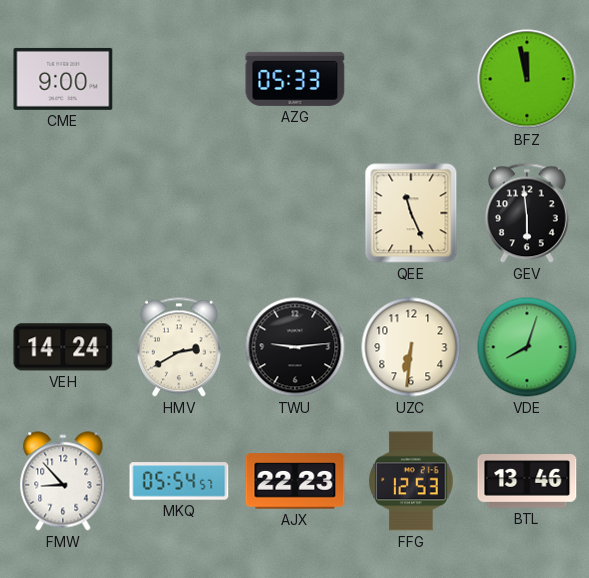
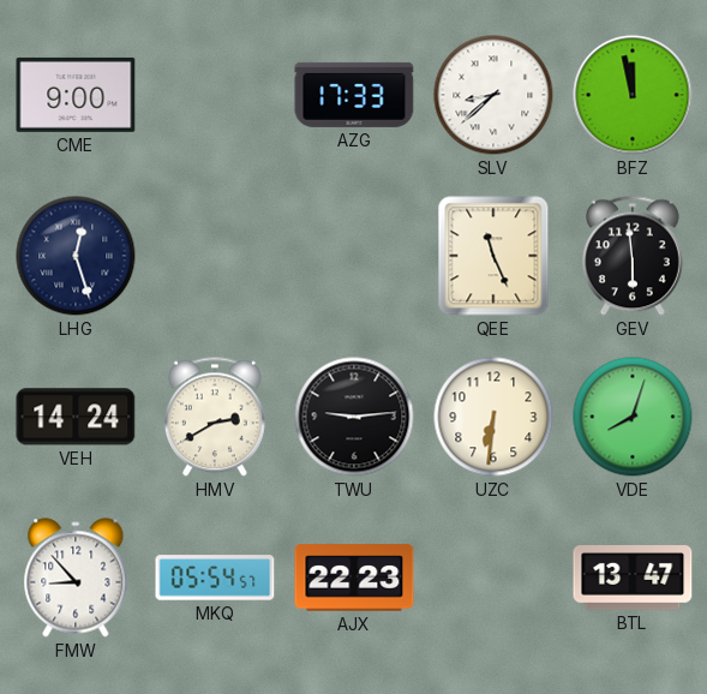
AZG: 05:33 -> 17:33
SLV: none -> 8:38
LHG: none -> 12:27
FFG: 12:53 -> none
BTL: 13:46 -> 13:47
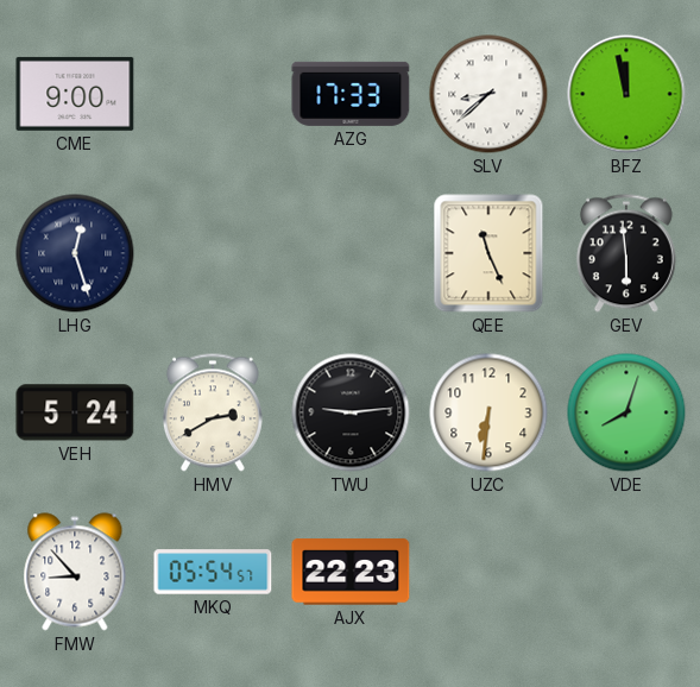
VEH: 14:24 -> 5:24
BTL: 13:47 -> none
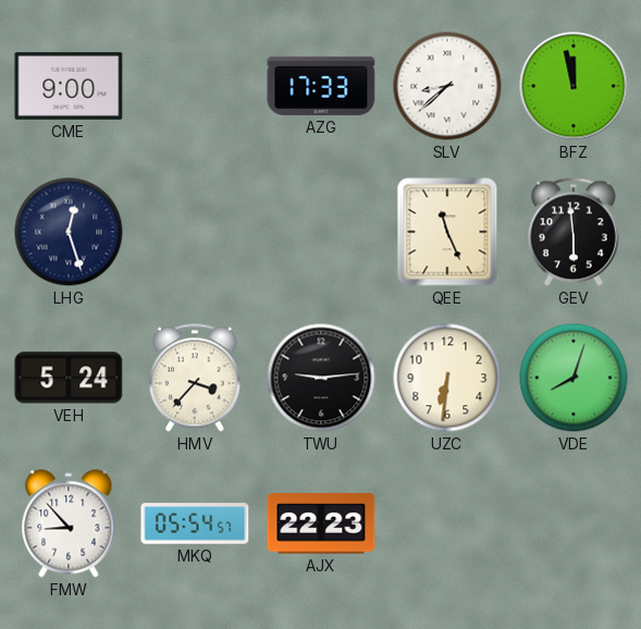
HMV: 2:40 -> 3:37
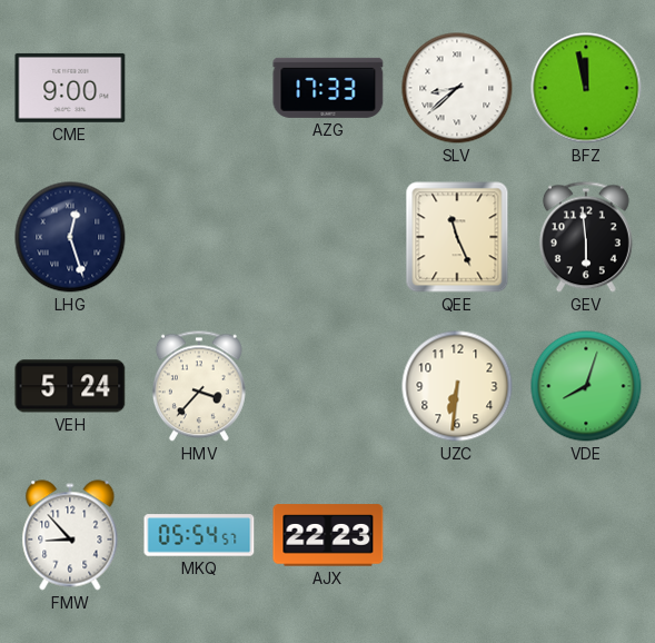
TWU: 9:14 -> none
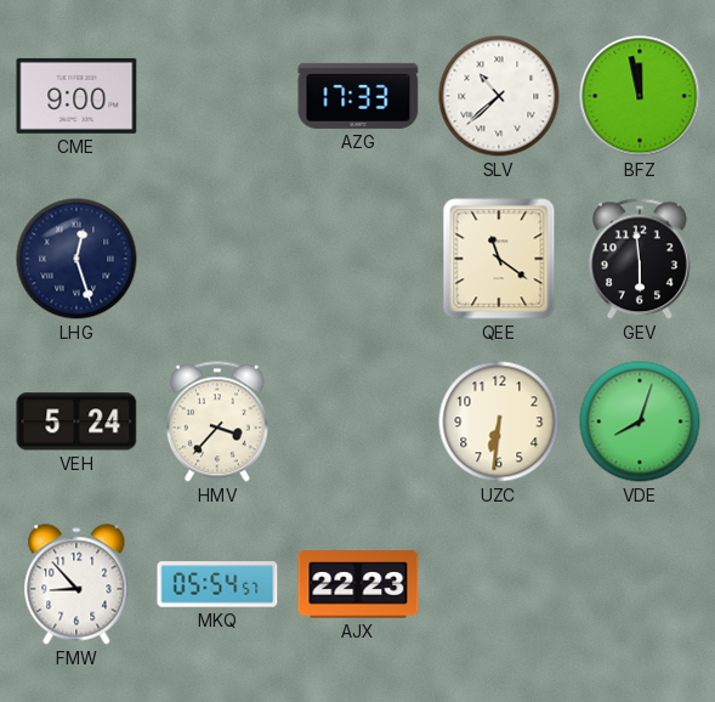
SLV: 8:38 -> 10:38
QEE: 11:26 -> 11:21
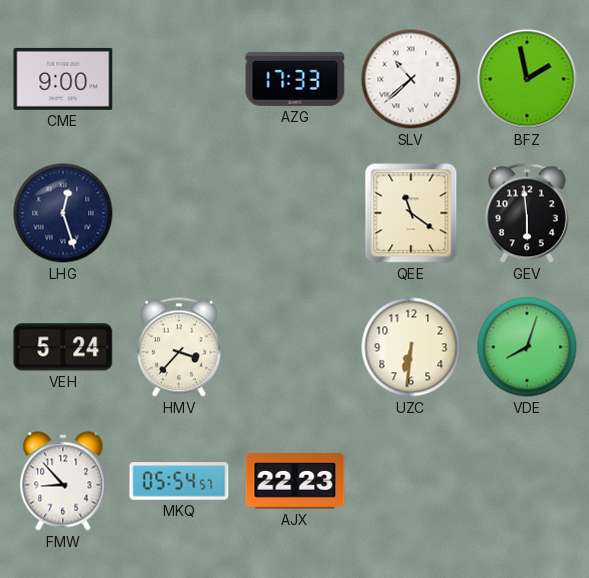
BFZ: 11:58 -> 1:58
